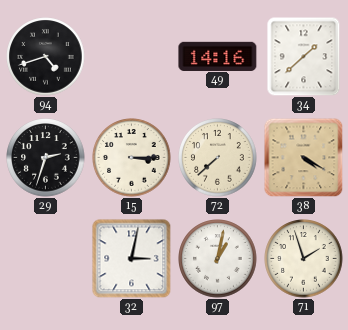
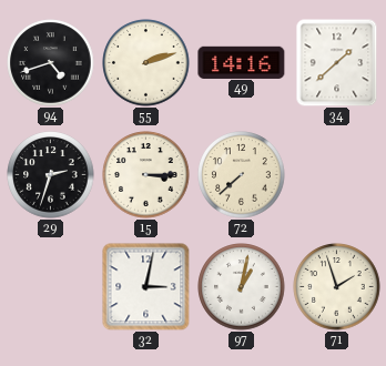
55: none -> 2:12
38: 4:20 -> none
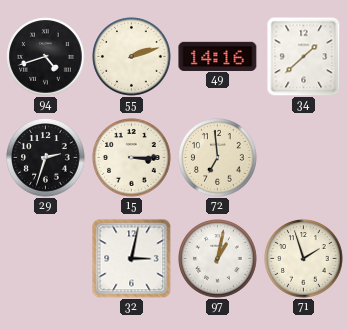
72: 7:38 -> 6:59
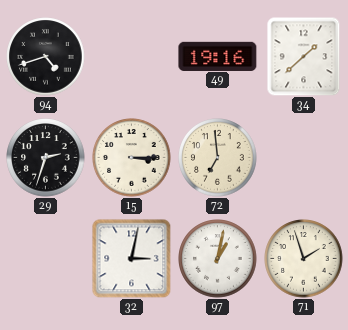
55: 2:12 -> none
49: 14:16 -> 19:16
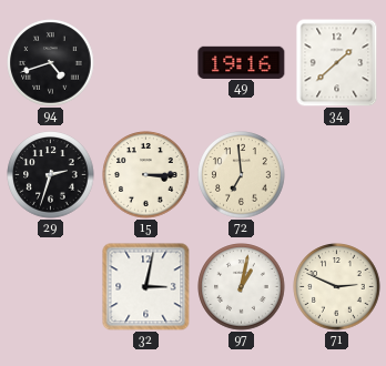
71: 1:57 -> 2:49
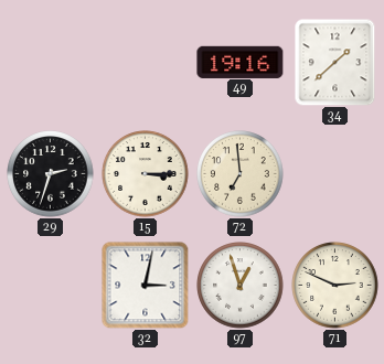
94: 4:42 -> none
97: 1:02 -> 12:57
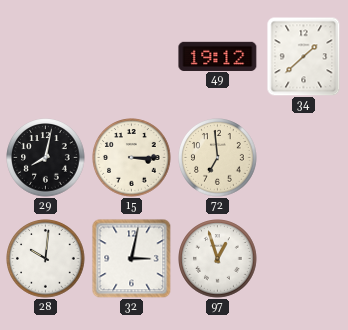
49: 19:16 -> 19:12
29: 2:33 -> 8:02
28: none -> 10:01
71: 2:49 -> none
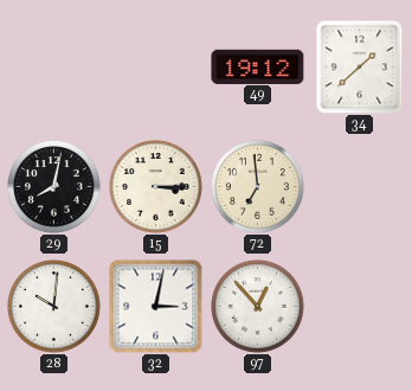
97: 12:57 -> 12:53
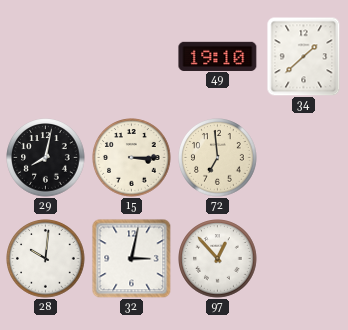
49: 19:12 -> 19:10
